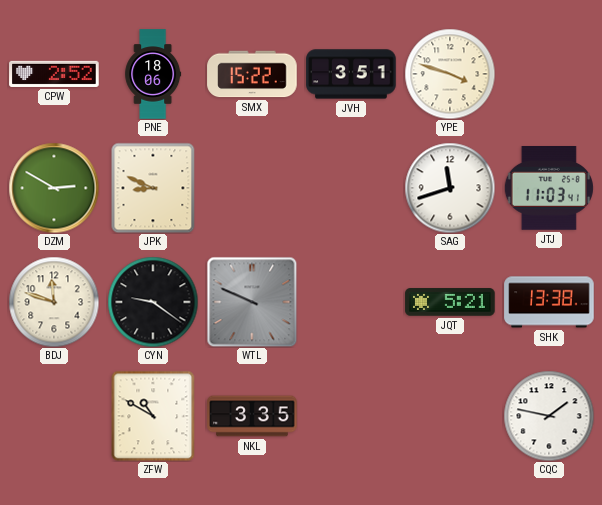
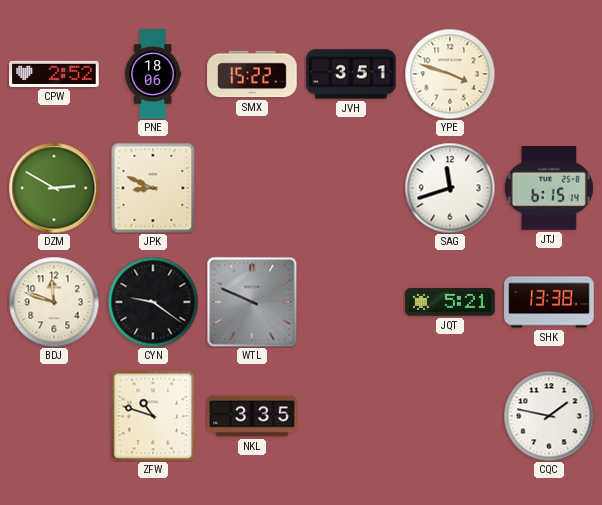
JTJ: 11:03 -> 6:15
ZFW: 10:50 -> 10:48
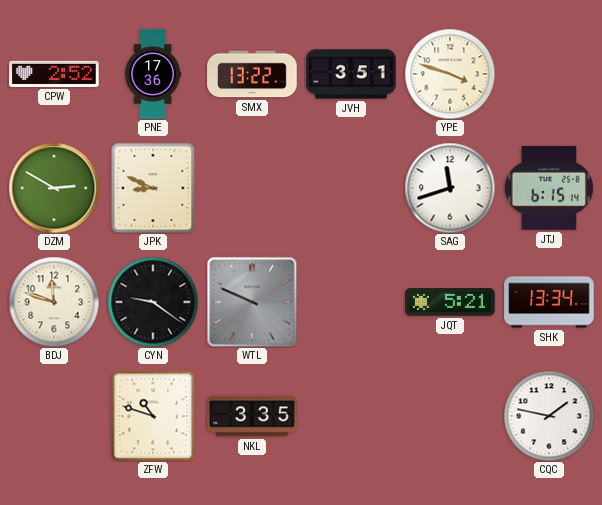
PNE: 18:06 -> 17:36
SMX: 15:22 -> 13:22
SHK: 13:38 -> 13:34
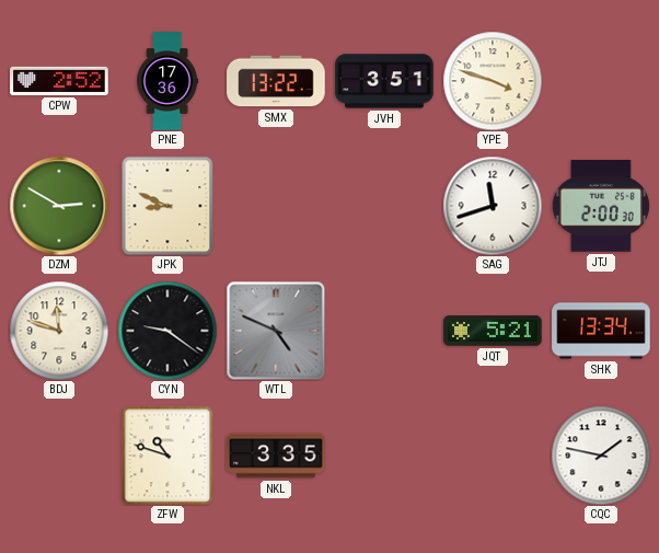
JTJ: 6:15 -> 2:00
WTL: 9:49 -> 4:49
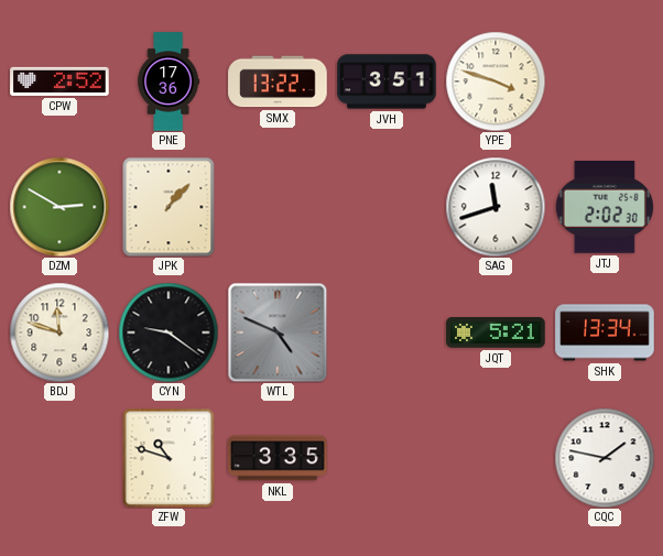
JPK: 8:49 -> 1:07
JTJ: 2:00 -> 2:02
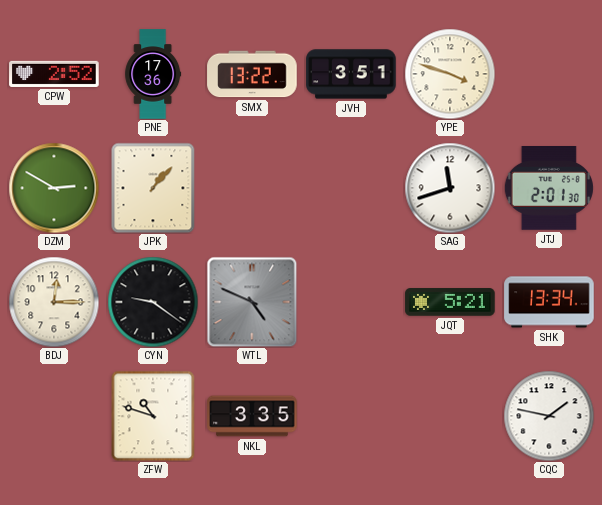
JTJ: 2:02 -> 2:01
BDJ: 11:48 -> 12:15
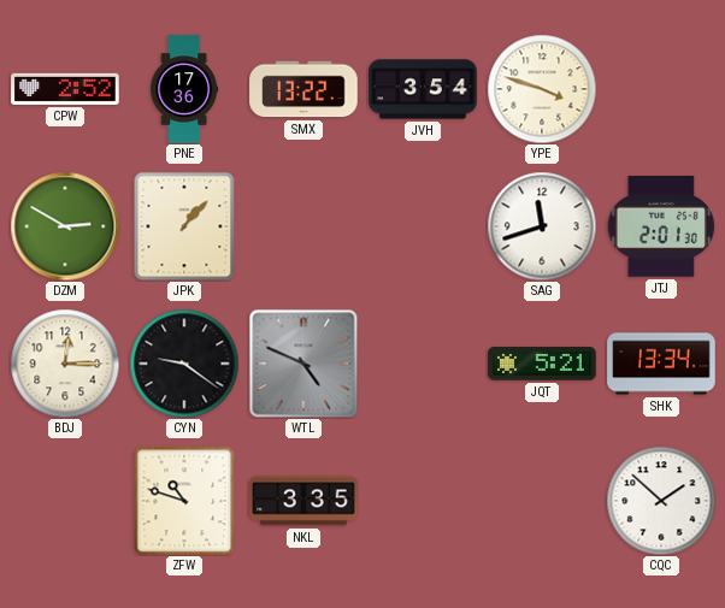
JVH: 3:51 -> 3:54
CQC: 1:47 -> 1:52
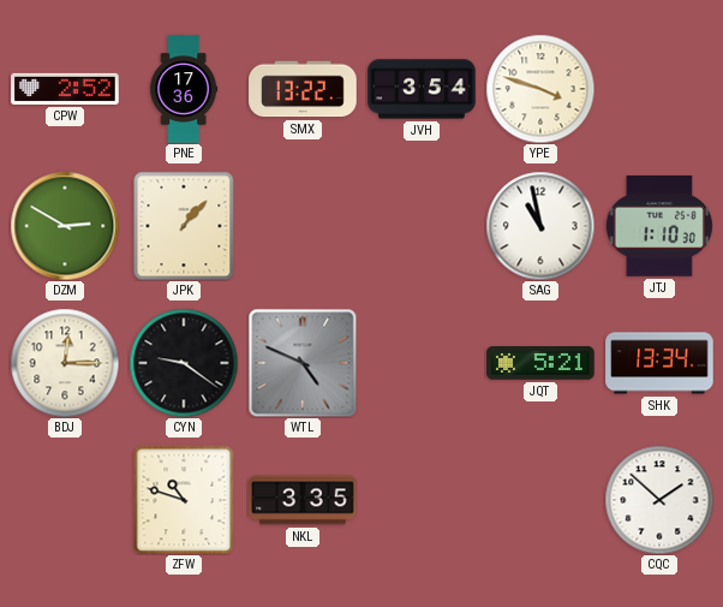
SAG: 11:42 -> 10:58
JTJ: 2:01 -> 1:10
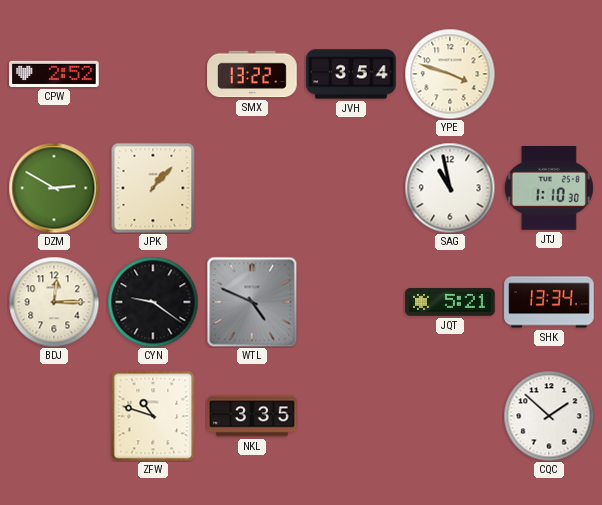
PNE: 17:36 -> none
